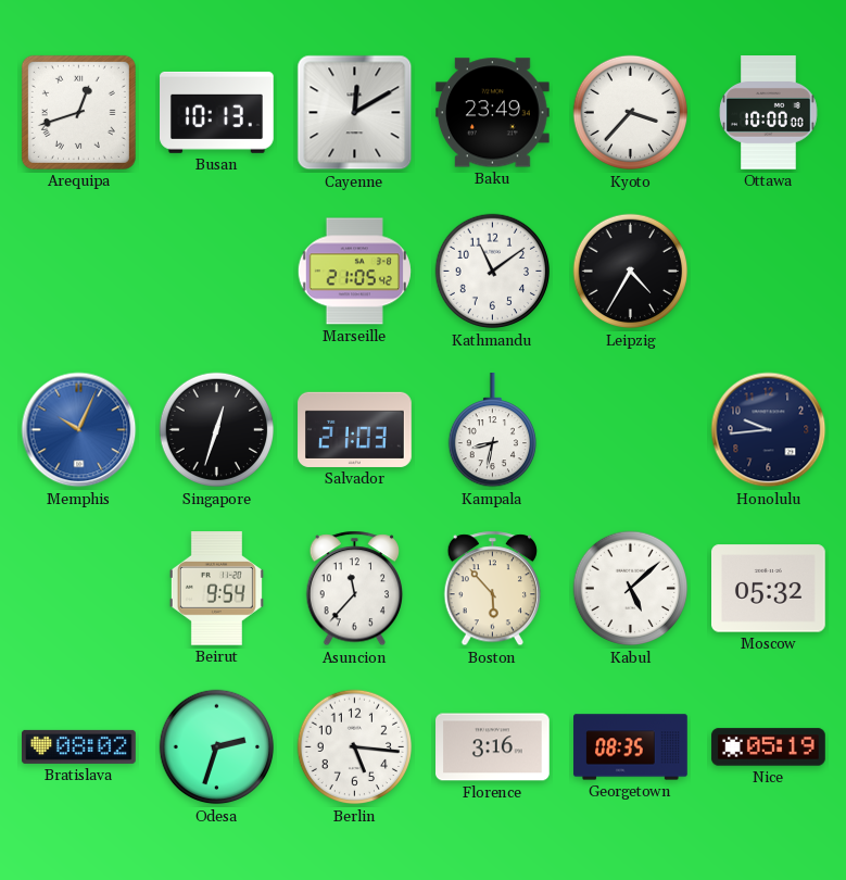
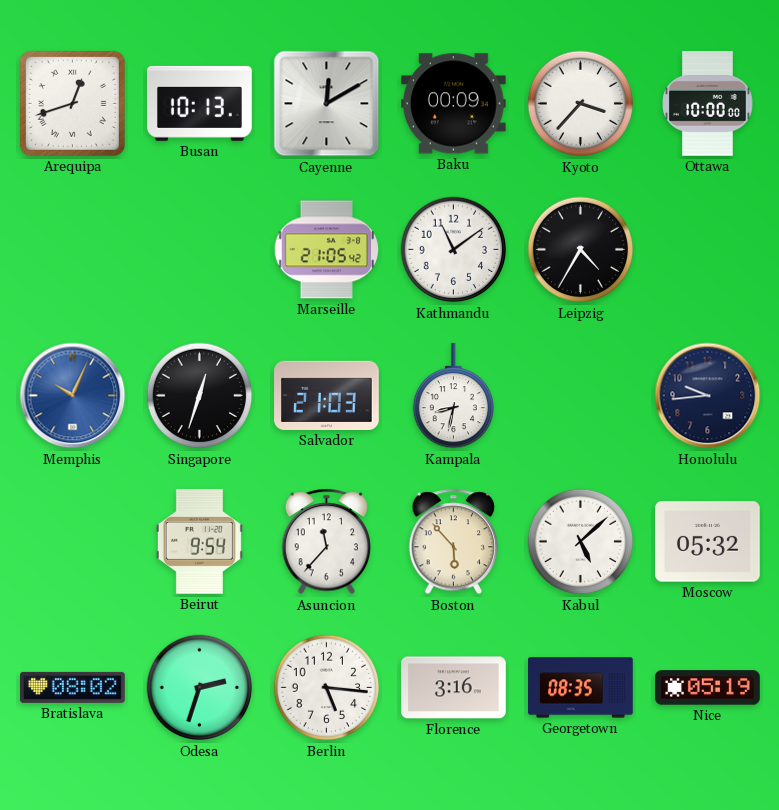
Baku: 23:49 -> 00:09
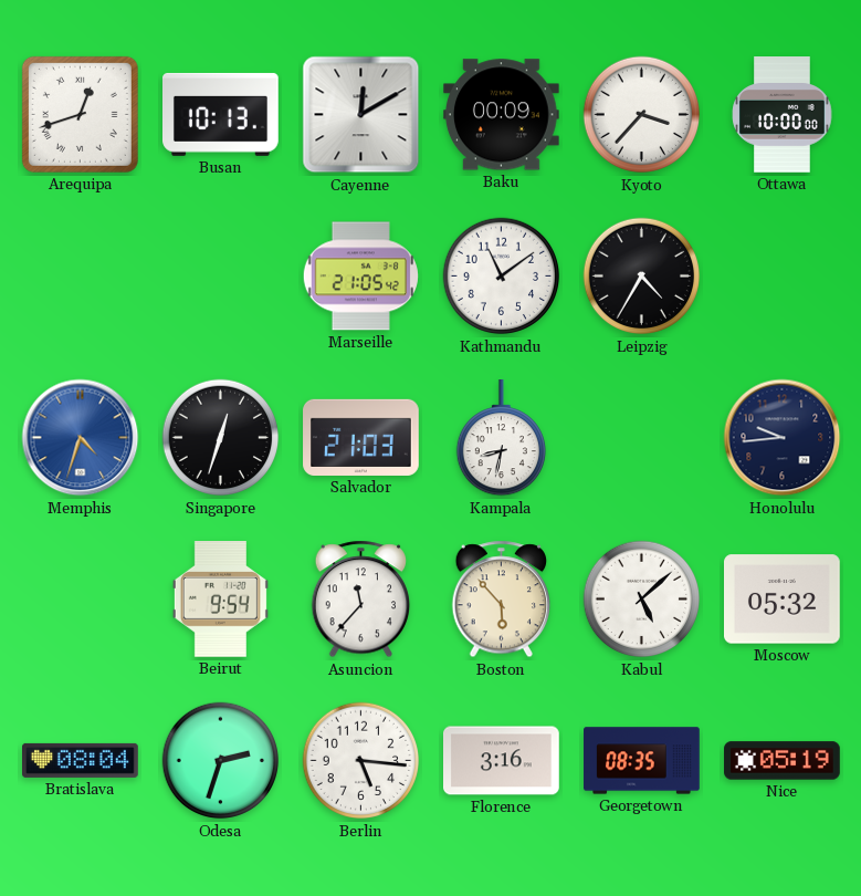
Memphis: 10:04 -> 4:33
Bratislava: 08:02 -> 08:04
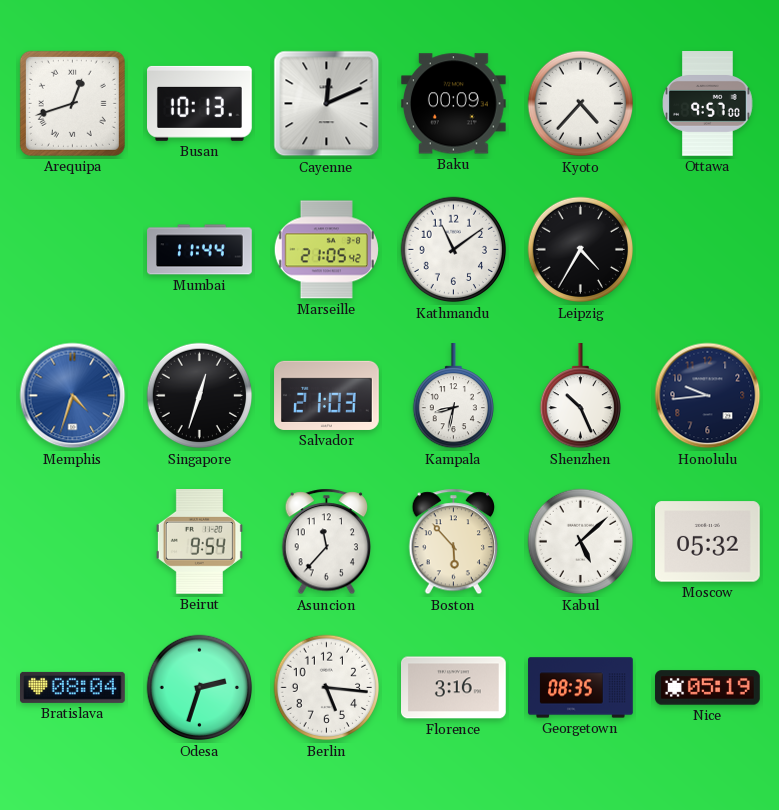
Cayenne: 12:10 -> 12:11
Kyoto: 3:37 -> 4:37
Ottawa: 10:00 -> 9:57
Mumbai: none -> 11:44
Shenzhen: none -> 10:26
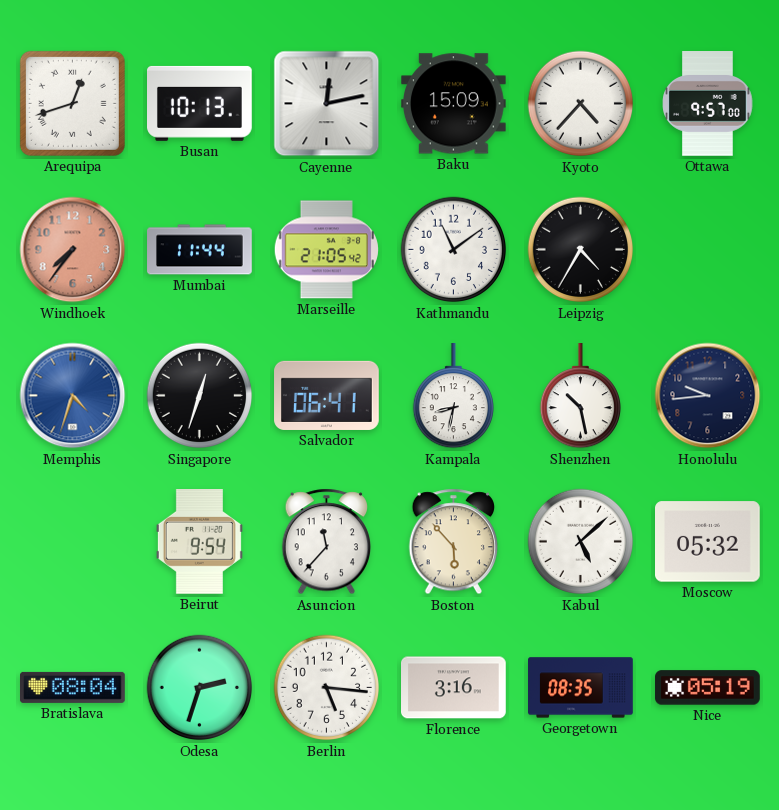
Cayenne: 12:11 -> 12:13
Baku: 00:09 -> 15:09
Windhoek: none -> 7:36
Salvador: 21:03 -> 06:41
Shenzhen: 10:26 -> 10:28
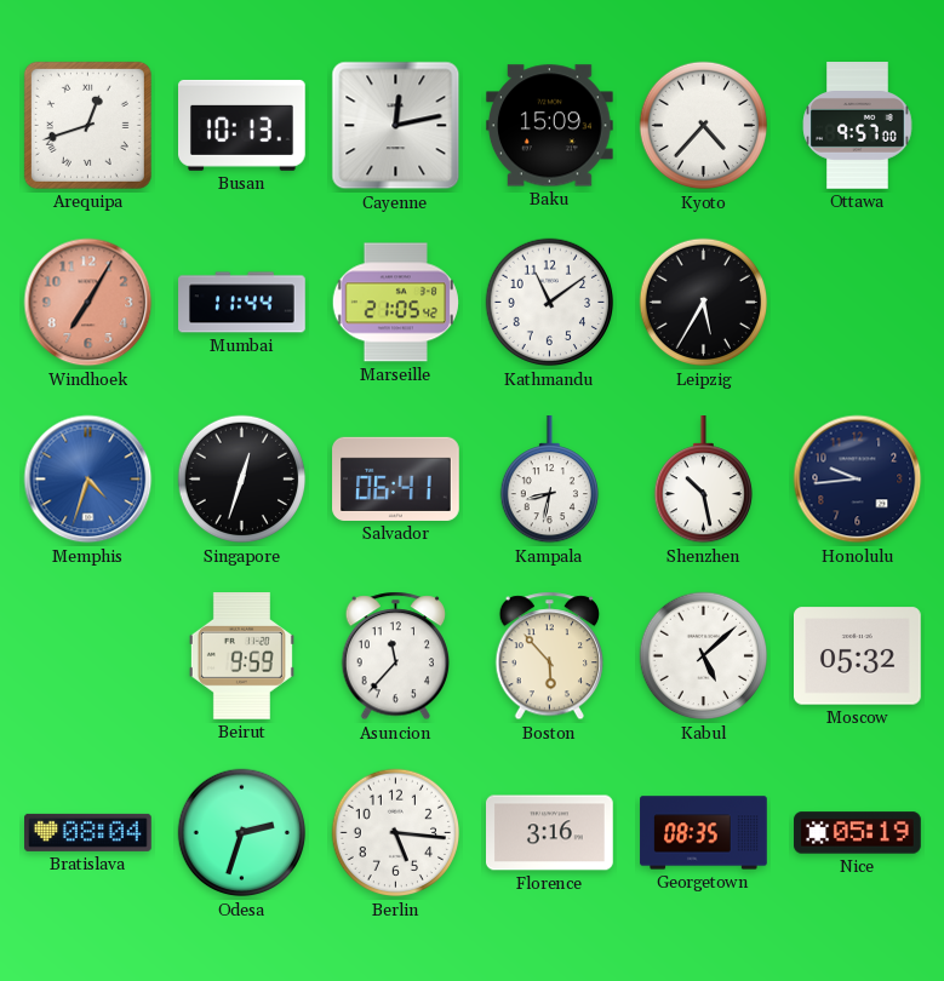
Windhoek: 7:36 -> 7:05
Leipzig: 4:35 -> 5:35
Beirut: 9:54 -> 9:59
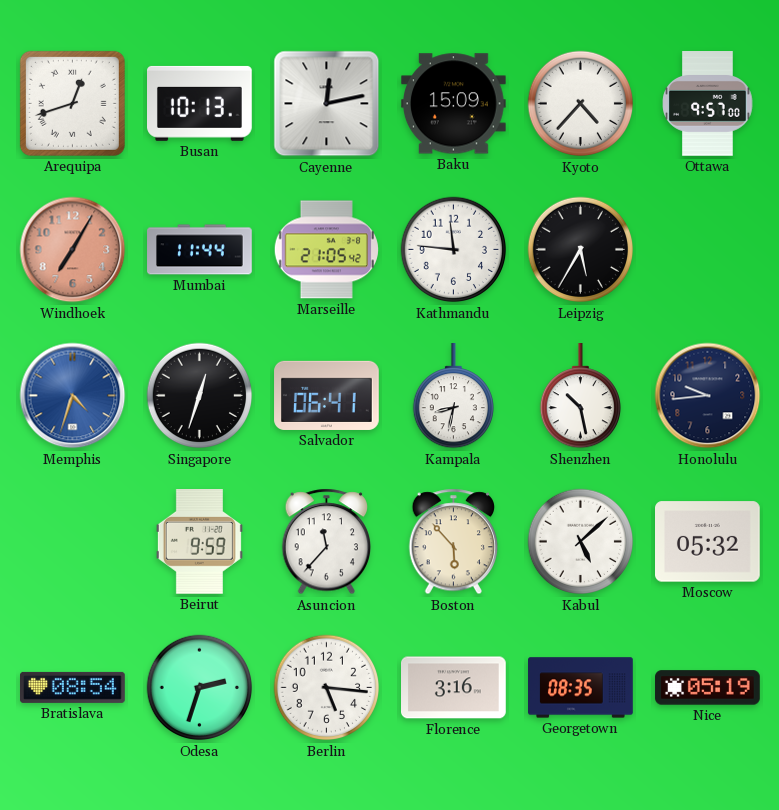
Kathmandu: 11:09 -> 11:46
Bratislava: 08:04 -> 08:54
